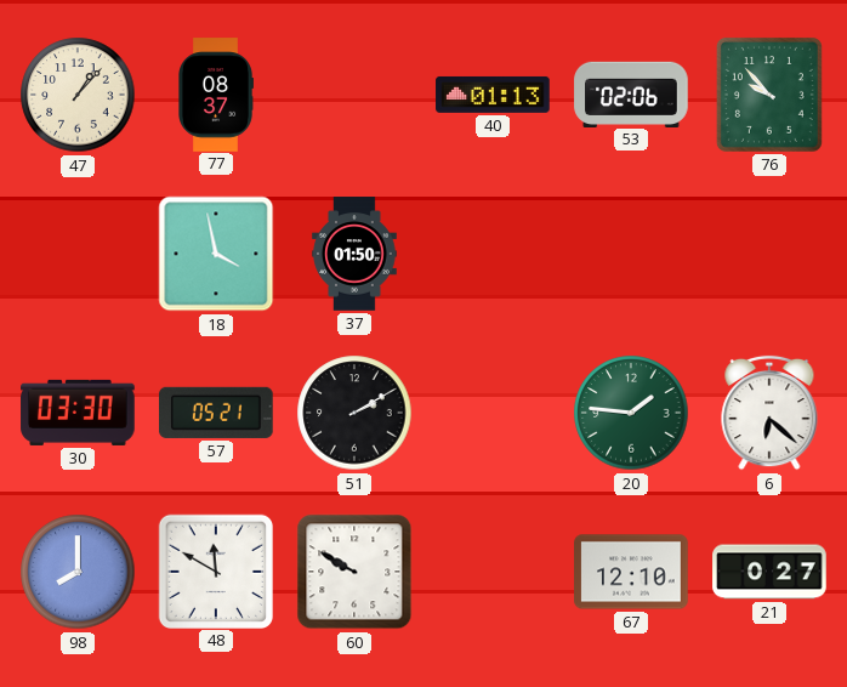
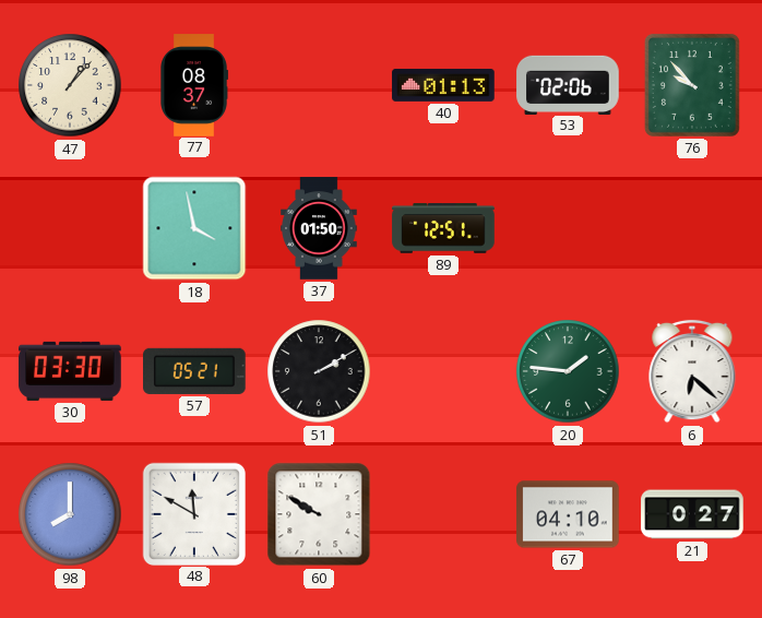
89: none -> 12:51
67: 12:10 -> 04:10
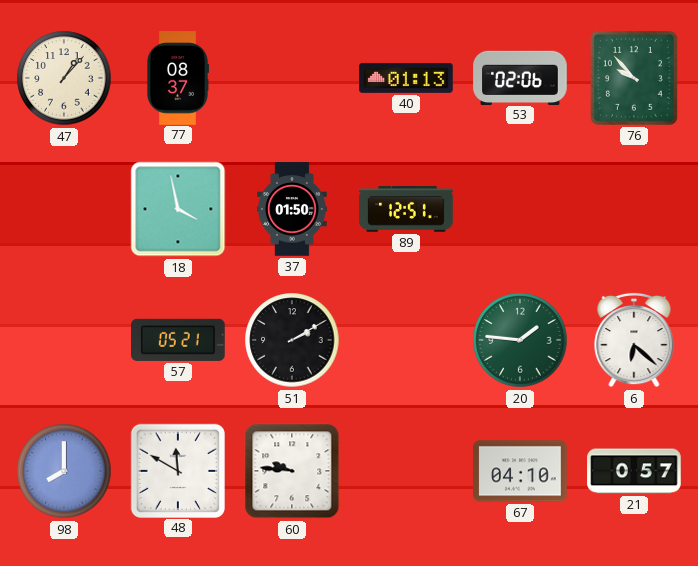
30: 03:30 -> none
60: 9:50 -> 9:46
21: 0:27 -> 0:57
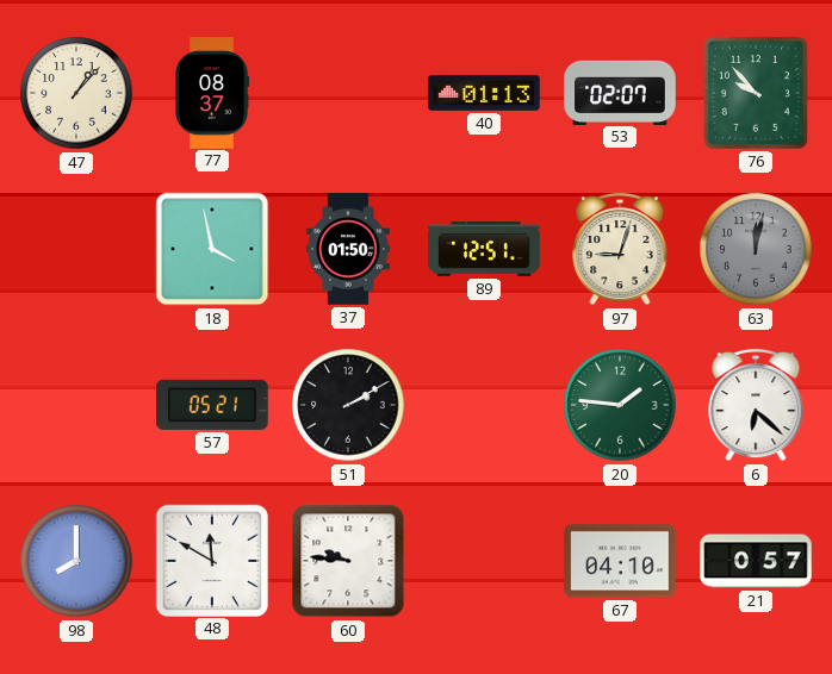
53: 02:06 -> 02:07
97: none -> 9:03
63: none -> 12:02
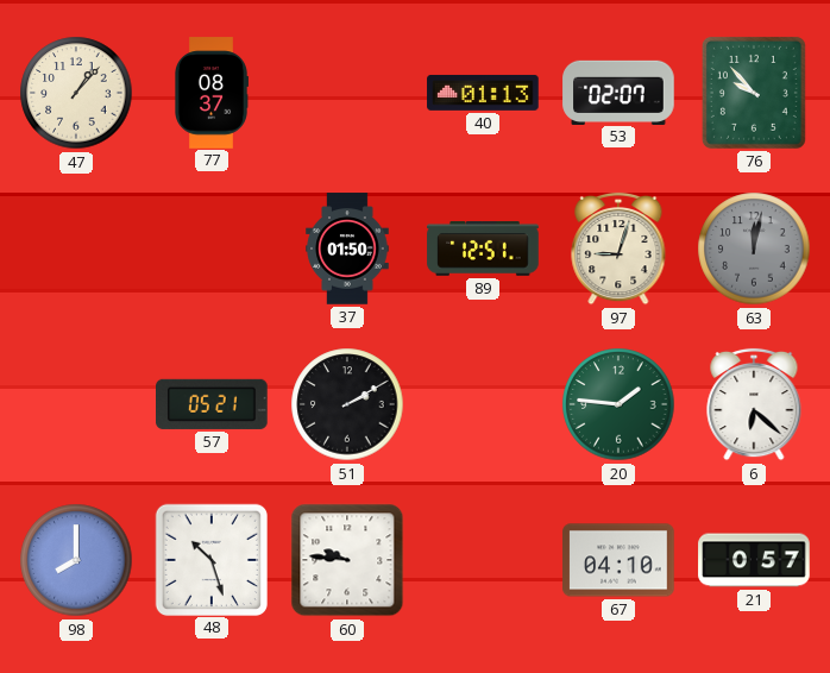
18: 3:58 -> none
48: 11:50 -> 10:27
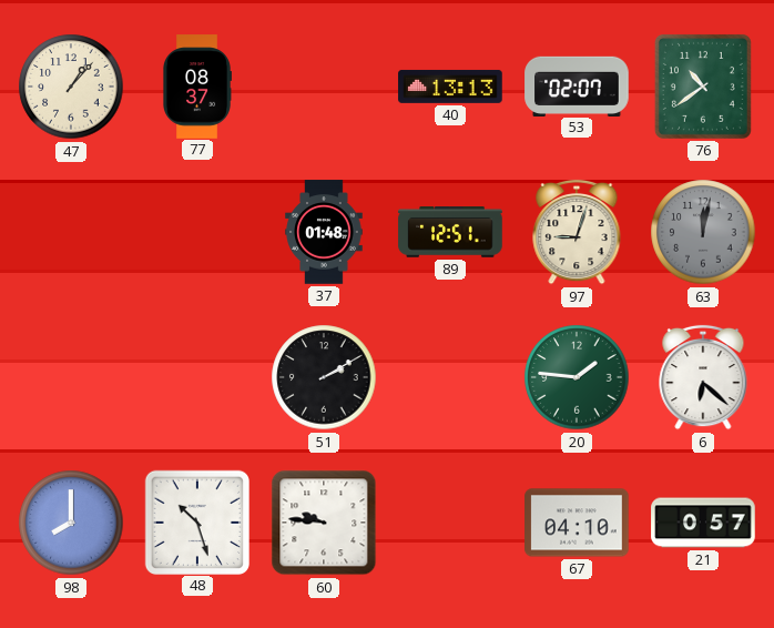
40: 01:13 -> 13:13
76: 9:53 -> 10:39
37: 01:50 -> 01:48
57: 05:21 -> none
